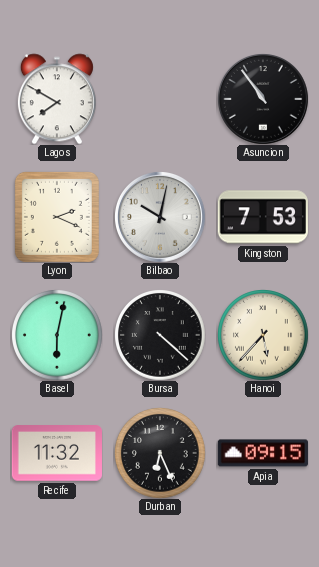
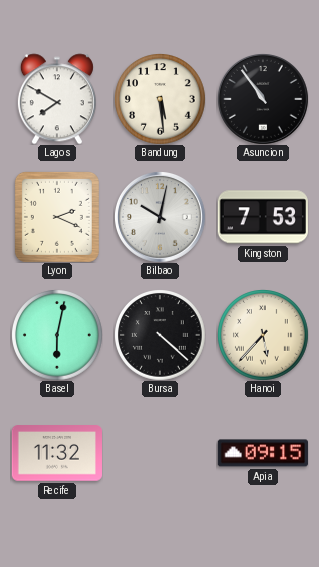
Bandung: none -> 5:29
Durban: 6:26 -> none
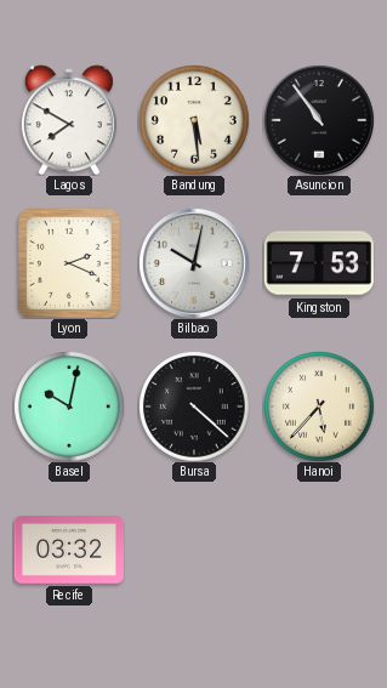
Basel: 6:02 -> 10:02
Recife: 11:32 -> 03:32
Apia: 09:15 -> none
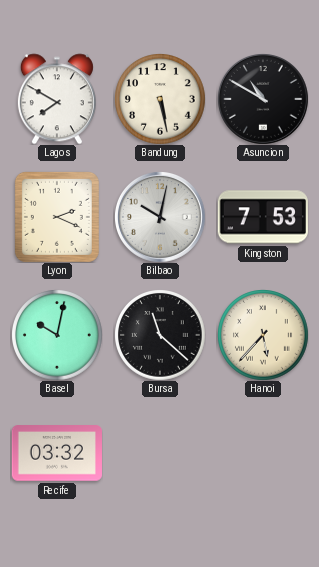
Bandung: 5:29 -> 5:28
Asuncion: 10:54 -> 10:50
Bursa: 4:22 -> 11:22
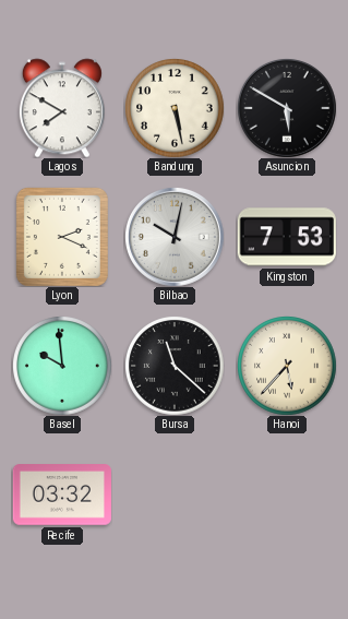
Asuncion: 10:50 -> 5:50
Basel: 10:02 -> 9:59
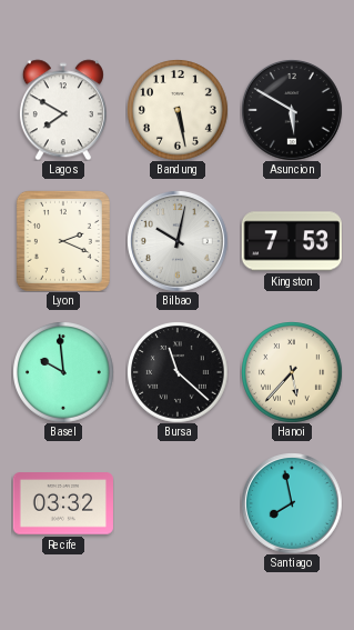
Santiago: none -> 7:58
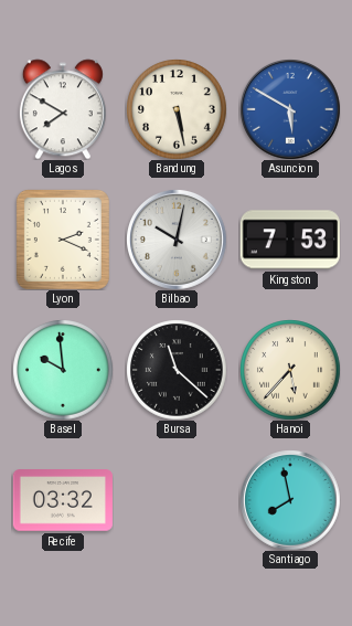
Asuncion dial: black -> blue
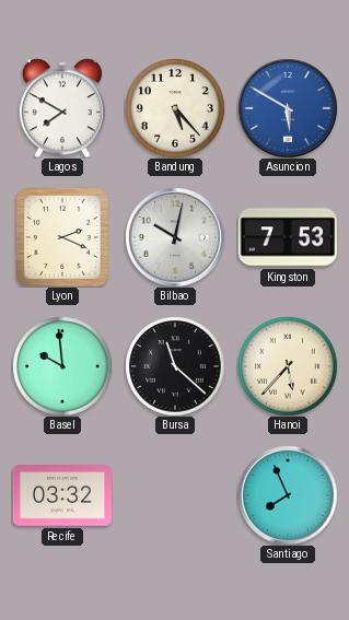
Bandung: 5:28 -> 5:23
Santiago: 7:58 -> 7:56
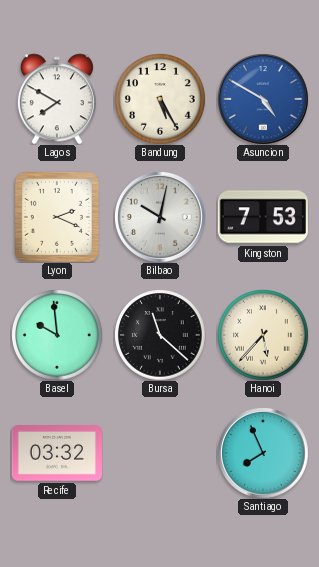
Bandung: 5:23 -> 5:25
Asuncion: 5:50 -> 4:50
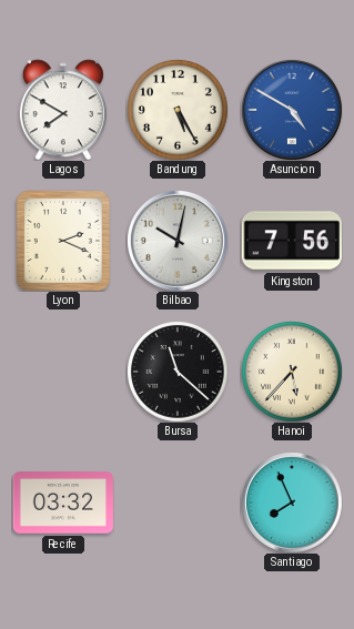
Kingston: 7:53 -> 7:56
Basel: 9:59 -> none
